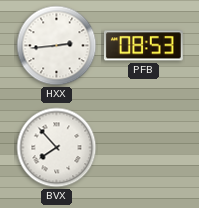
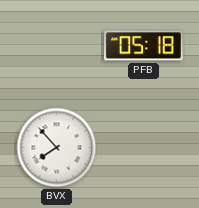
HXX: 2:44 -> none
PFB: 08:53 -> 05:18
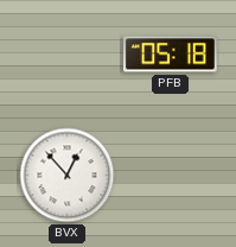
BVX: 7:53 -> 12:53
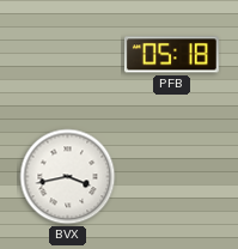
BVX: 12:53 -> 3:43
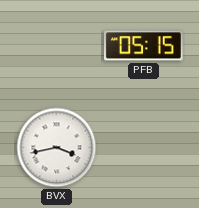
PFB: 05:18 -> 05:15
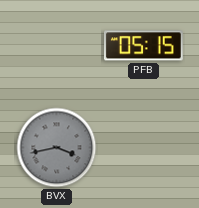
BVX dial: white -> grey
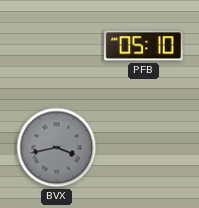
PFB: 05:15 -> 05:10
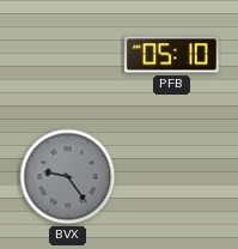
BVX: 3:43 -> 9:24
